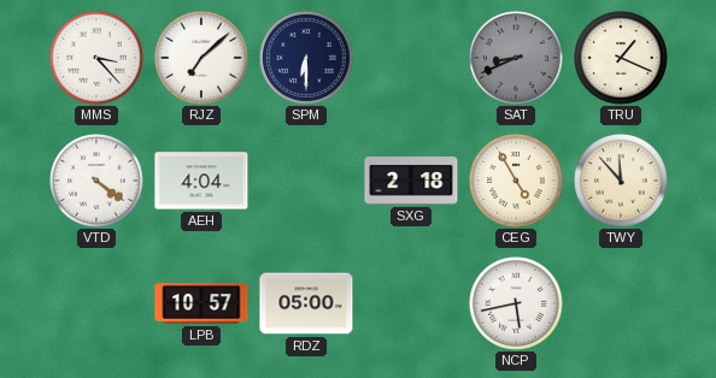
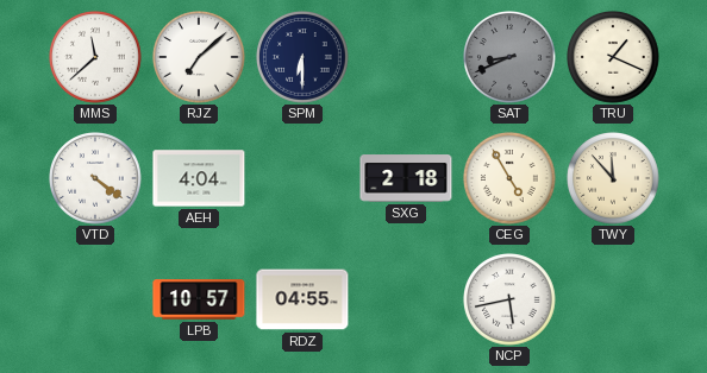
MMS: 3:23 -> 11:38
RDZ: 05:00 -> 04:55
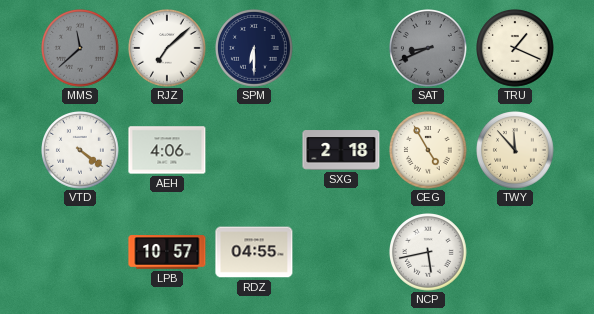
MMS dial: white -> grey
AEH: 4:04 -> 4:06
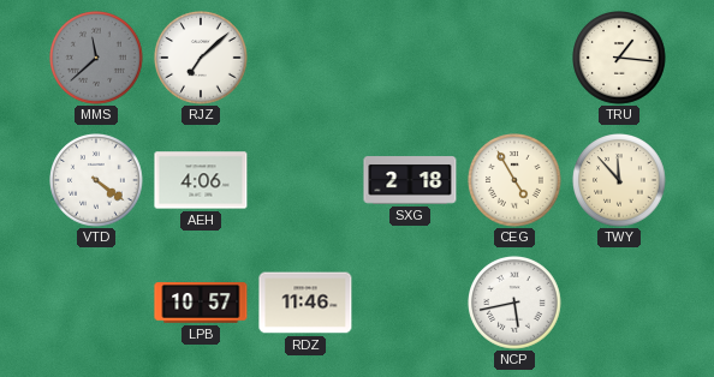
SPM: 6:30 -> none
SAT: 8:41 -> none
TRU: 1:19 -> 1:16
RDZ: 04:55 -> 11:46
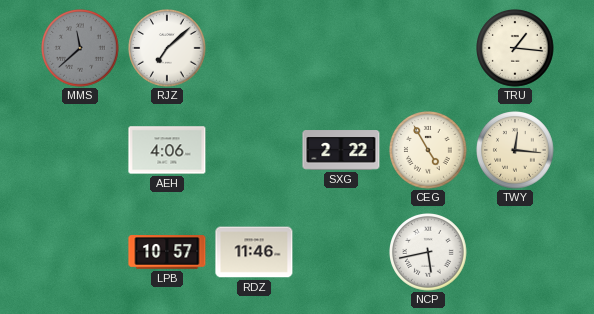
VTD: 4:21 -> none
SXG: 2:18 -> 2:22
TWY: 11:53 -> 12:16
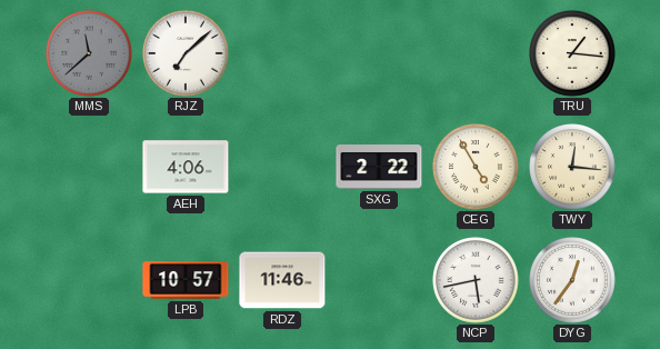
DYG: none -> 12:36
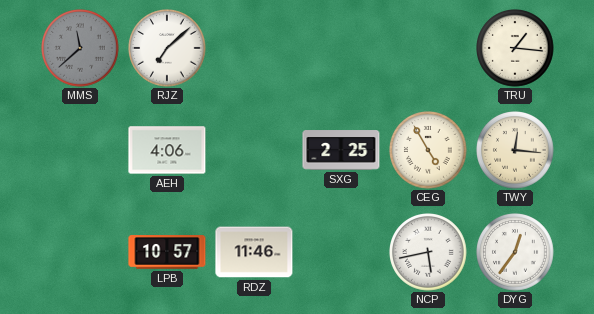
SXG: 2:22 -> 2:25
